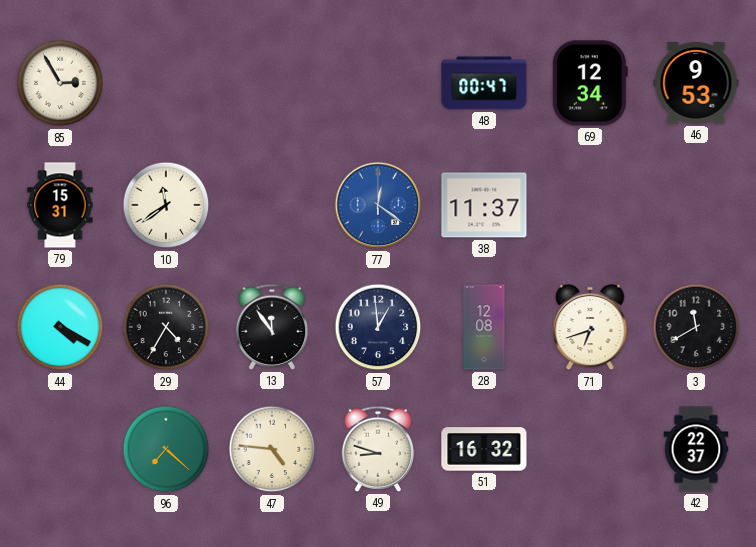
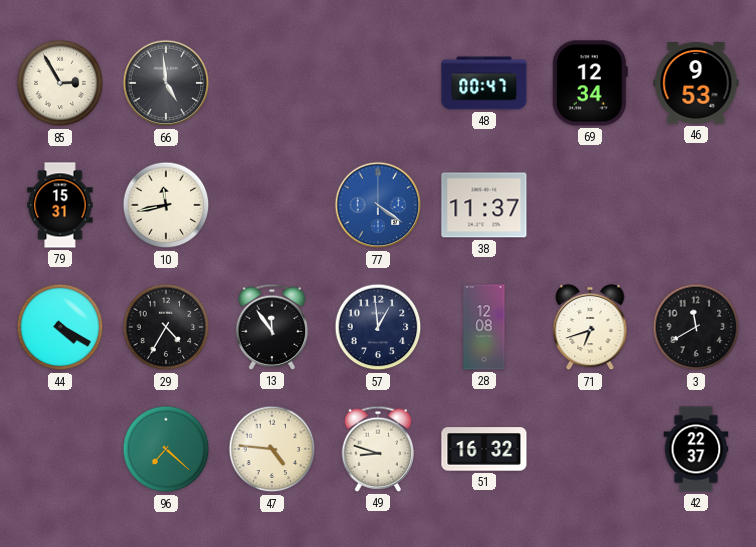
66: none -> 4:59
10: 11:39 -> 11:43
77: 12:21 -> 4:21
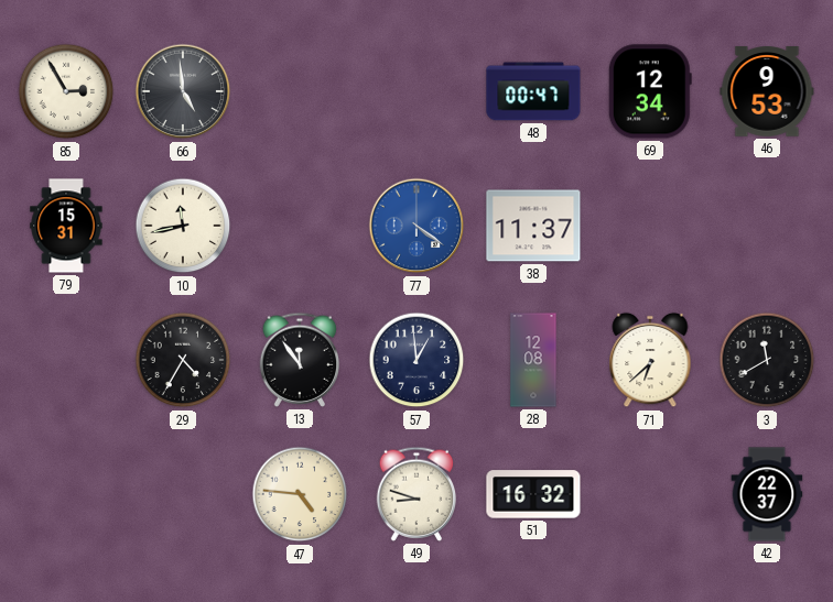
44: 4:20 -> none
71: 6:42 -> 6:38
96: 7:22 -> none
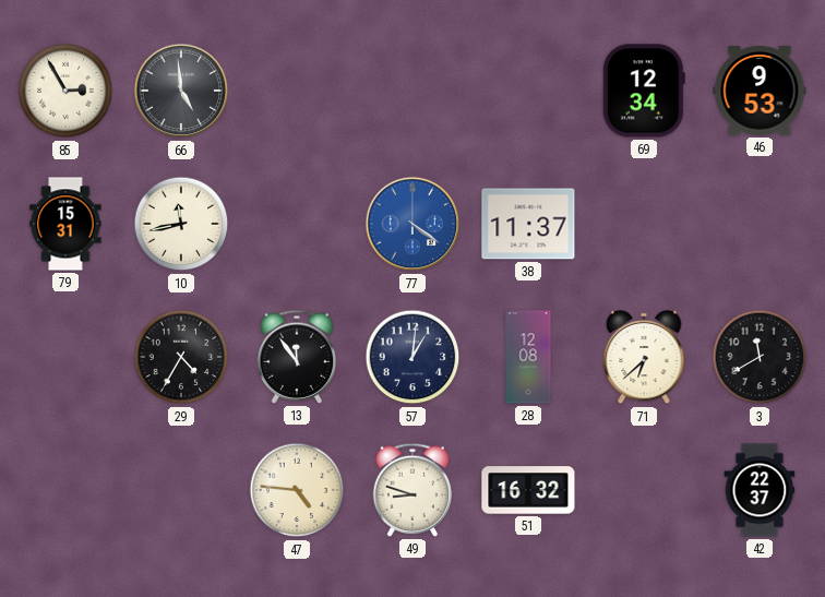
48: 00:47 -> none
57: 12:59 -> 1:01
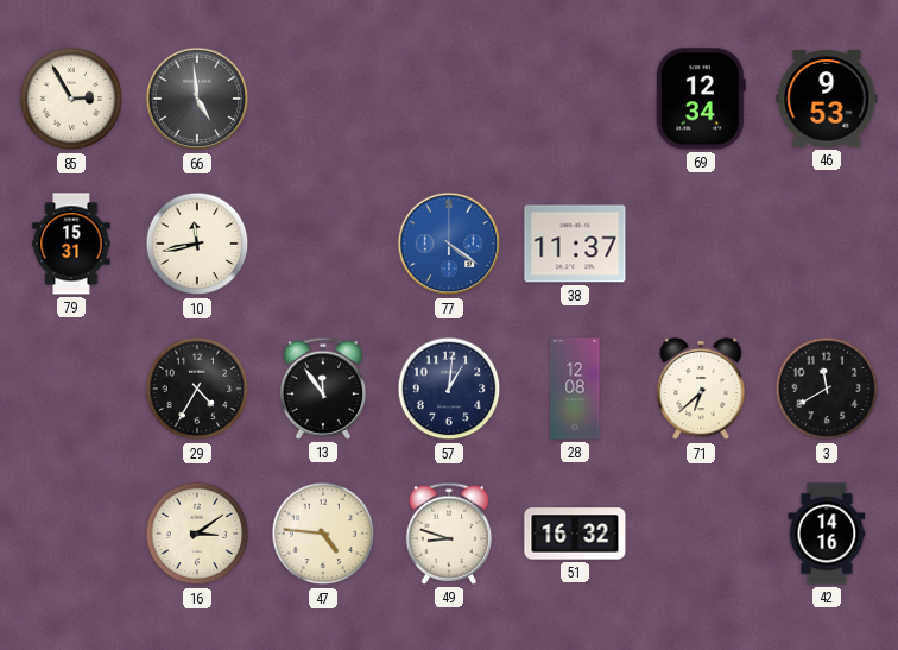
16: none -> 3:09
42: 22:37 -> 14:16
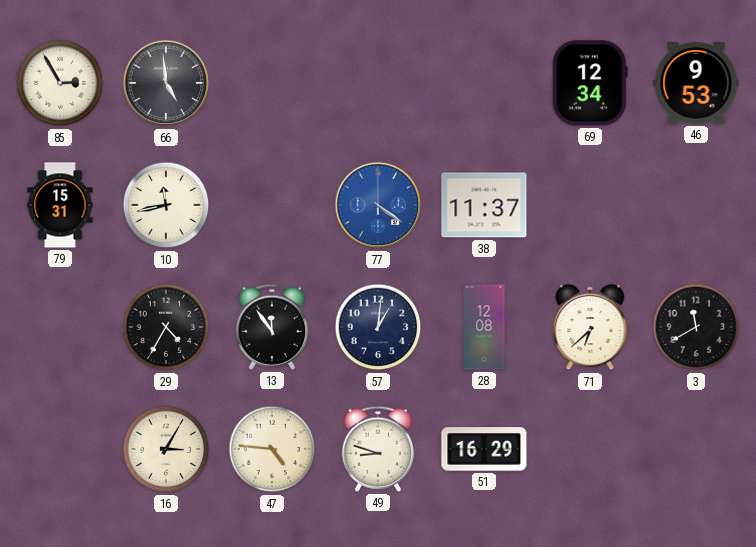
16: 3:09 -> 3:05
51: 16:32 -> 16:29
42: 14:16 -> none
